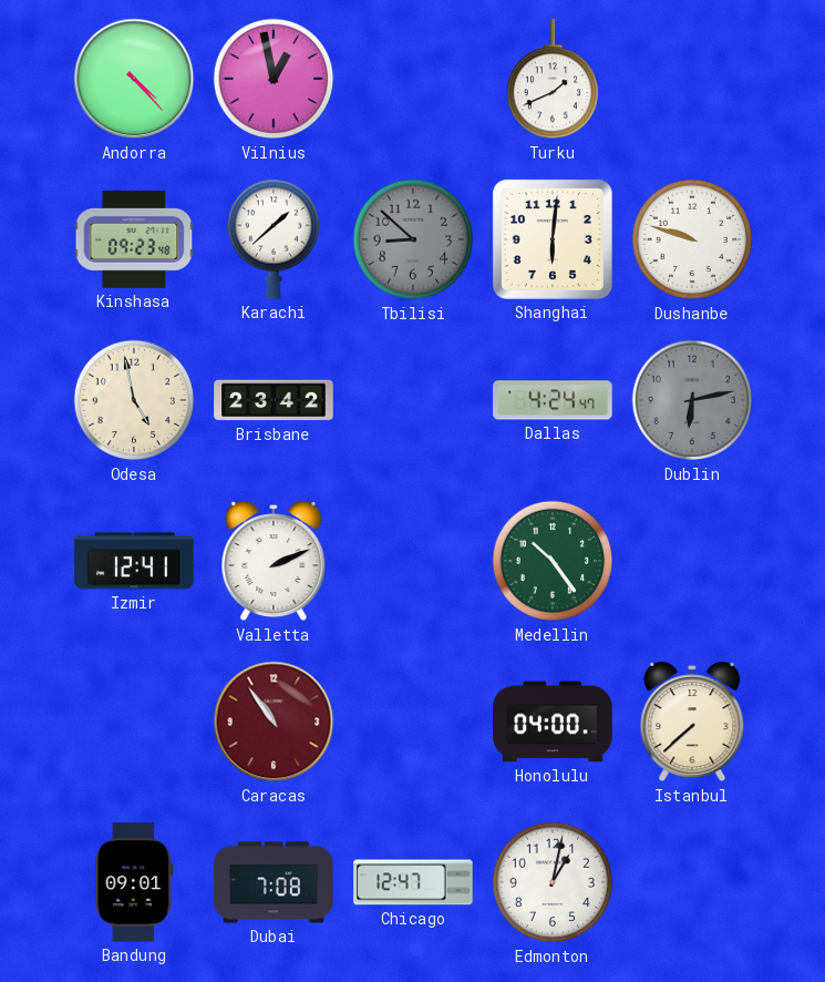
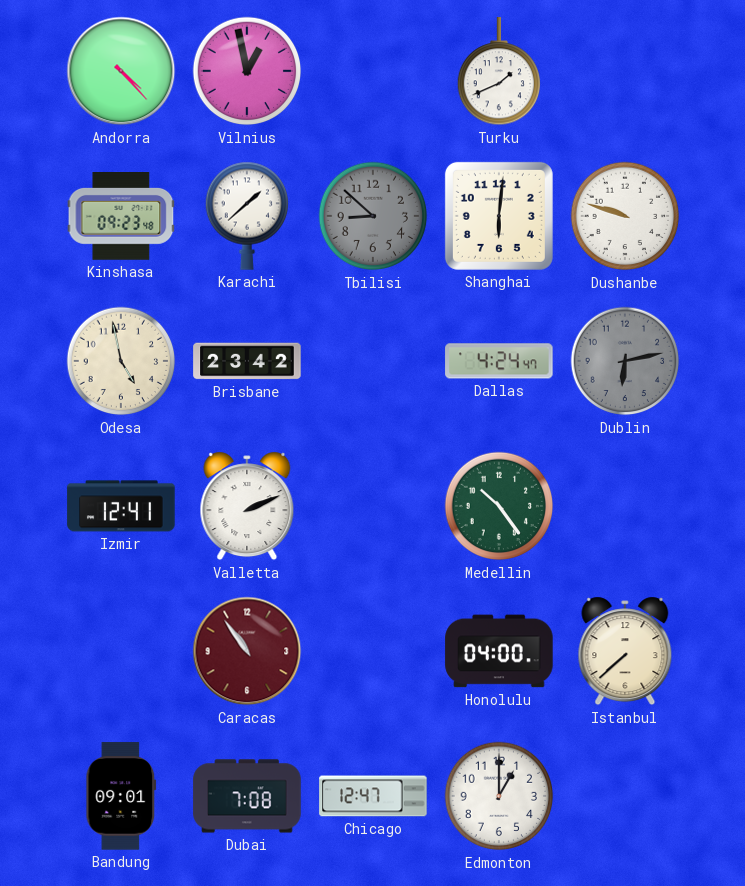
Edmonton: 1:02 -> 1:00
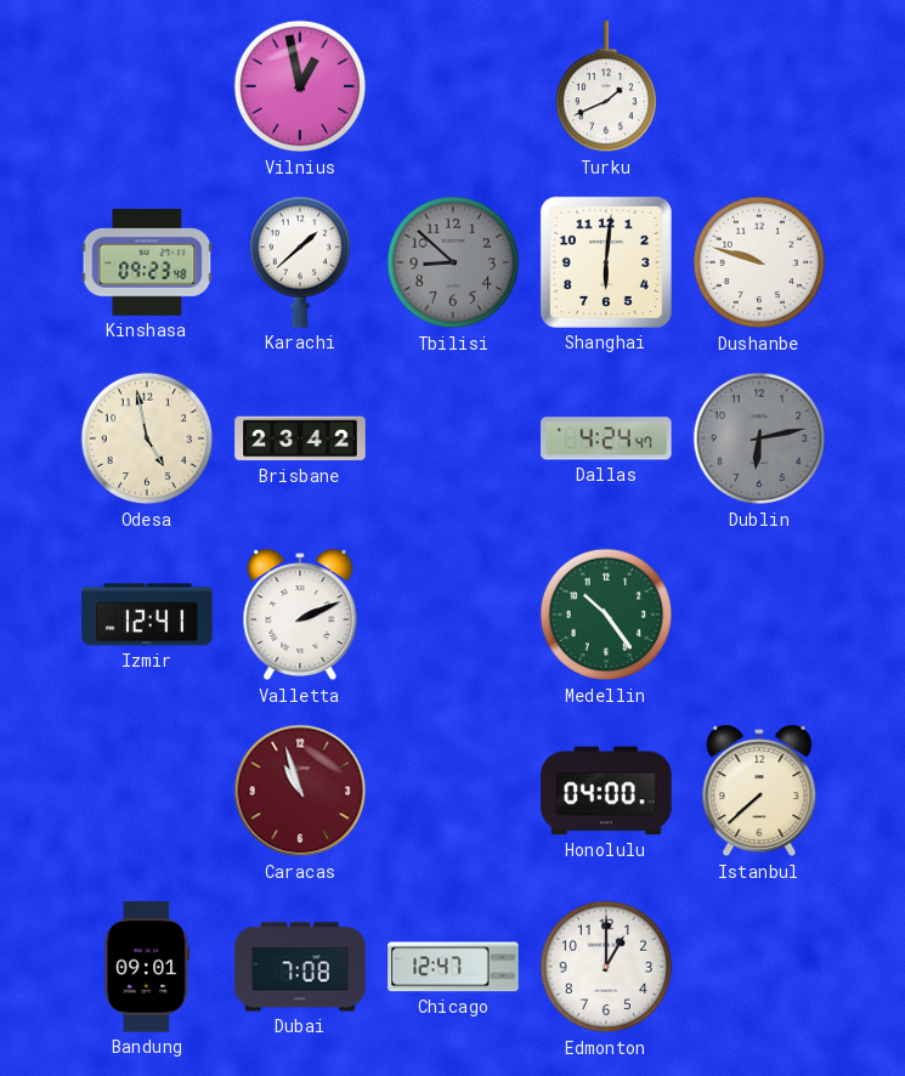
Andorra: 4:23 -> none
Caracas: 10:54 -> 10:57
